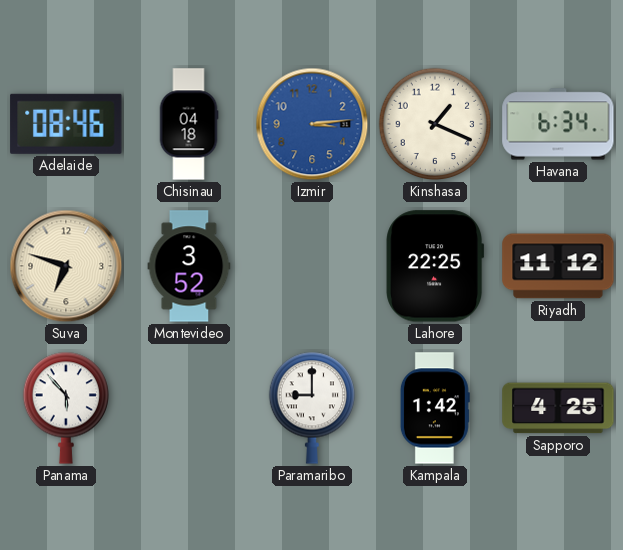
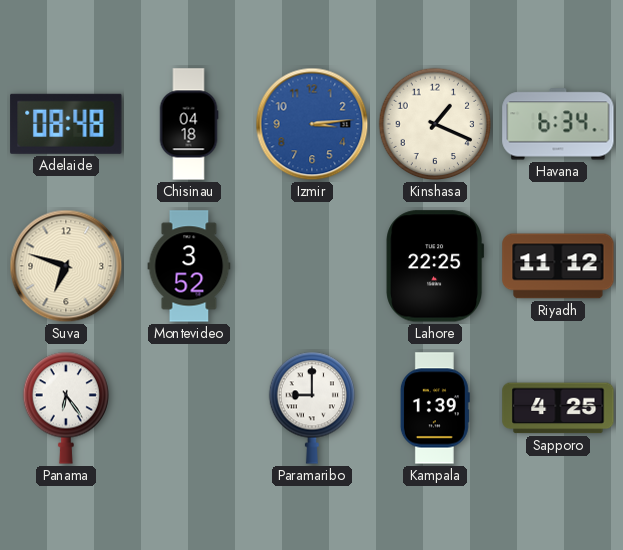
Adelaide: 08:46 -> 08:48
Panama: 5:53 -> 6:24
Kampala: 1:42 -> 1:39
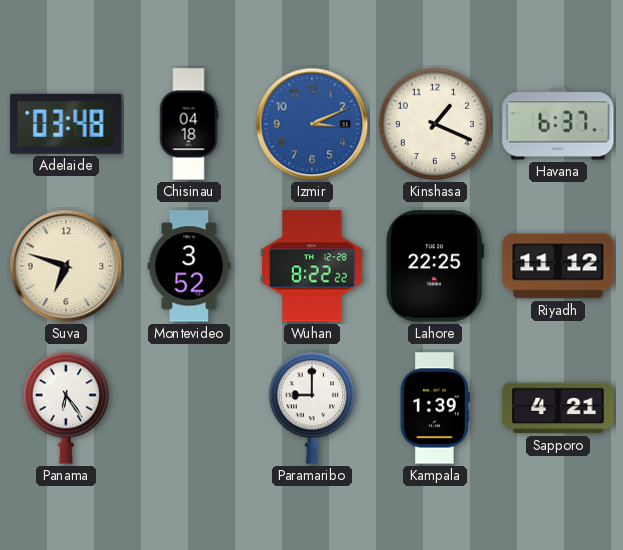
Adelaide: 08:48 -> 03:48
Izmir: 3:14 -> 3:11
Havana: 6:34 -> 6:37
Wuhan: none -> 8:22
Sapporo: 4:25 -> 4:21
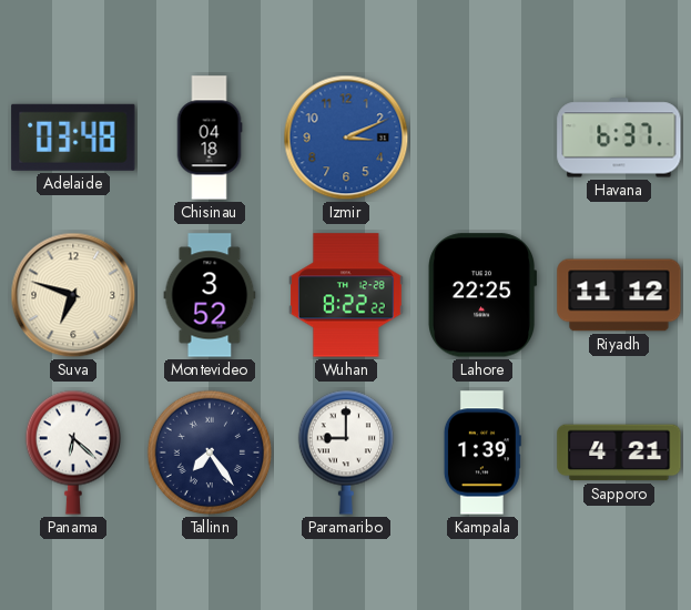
Kinshasa: 1:19 -> none
Panama: 6:24 -> 6:22
Tallinn: none -> 7:24
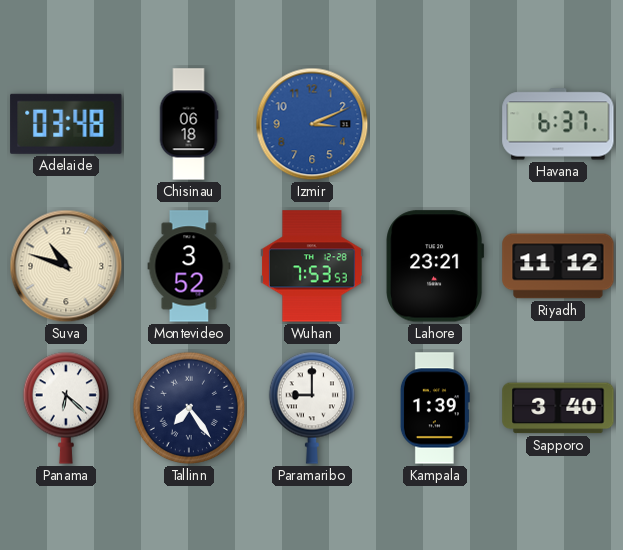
Chisinau: 04:18 -> 06:18
Suva: 6:48 -> 10:48
Wuhan: 8:22 -> 7:53
Lahore: 22:25 -> 23:21
Sapporo: 4:21 -> 3:40
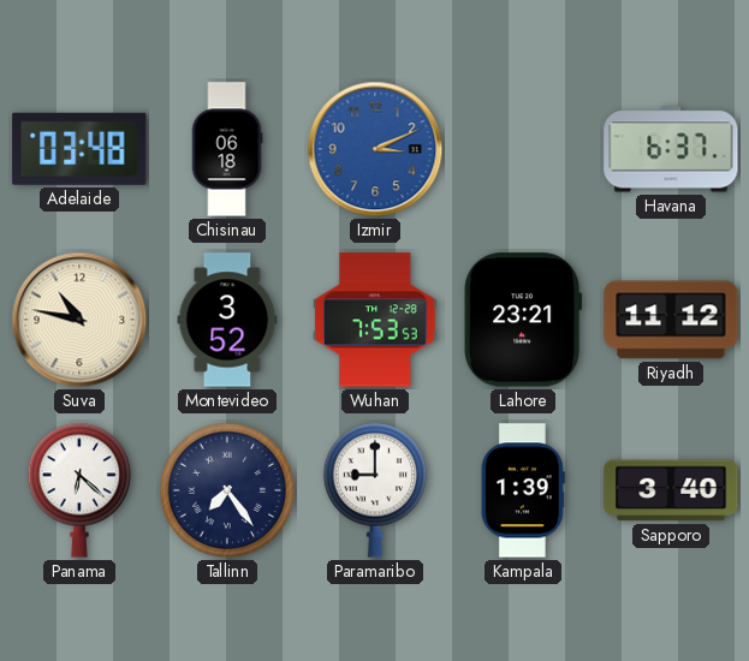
Suva: 10:48 -> 10:47
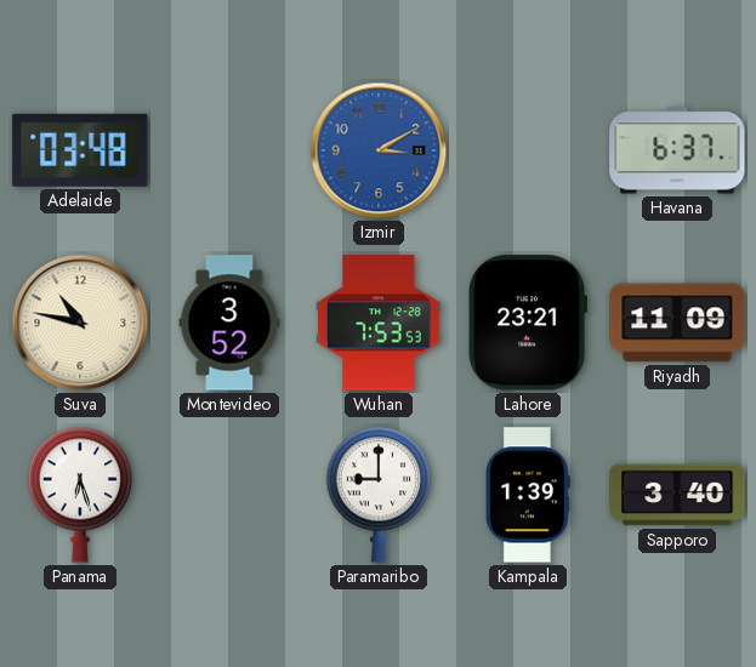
Chisinau: 06:18 -> none
Izmir: 3:11 -> 3:10
Riyadh: 11:12 -> 11:09
Panama: 6:22 -> 6:27
Tallinn: 7:24 -> none
